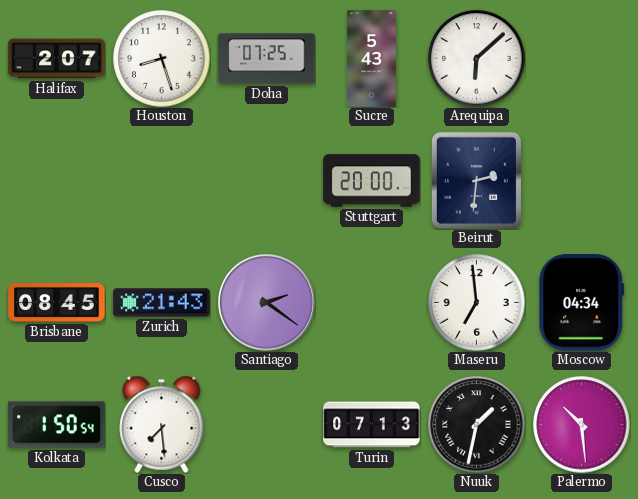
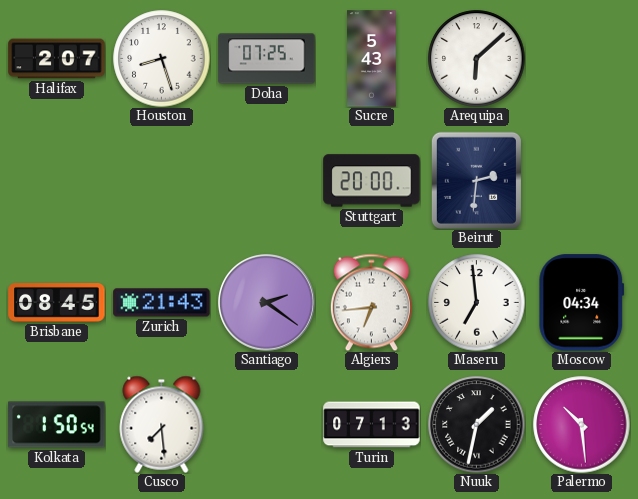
Algiers: none -> 6:44
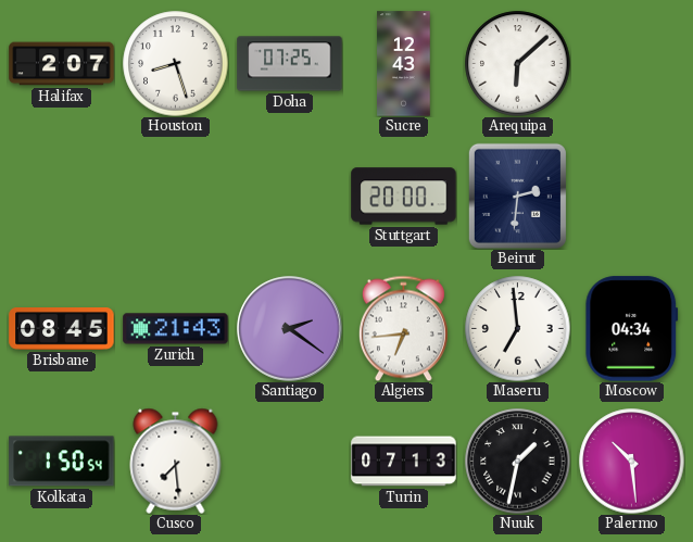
Sucre: 5:43 -> 12:43
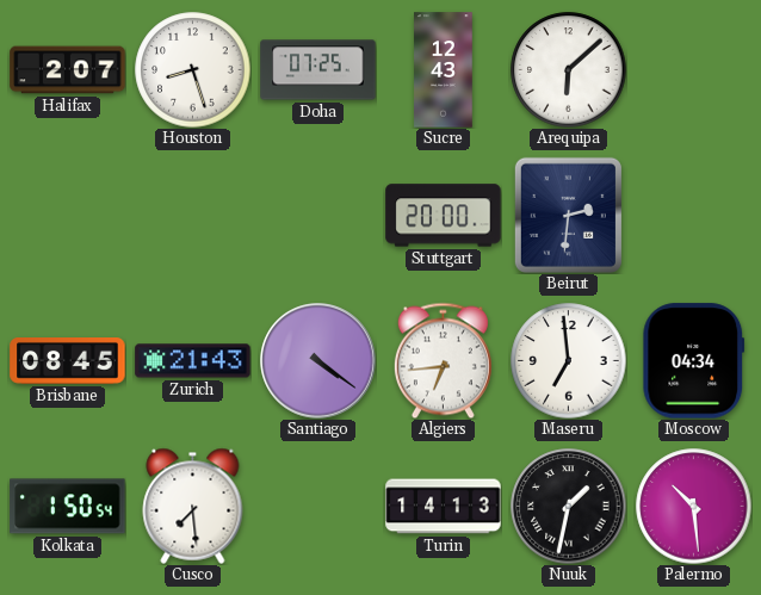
Santiago: 2:21 -> 4:21
Turin: 07:13 -> 14:13
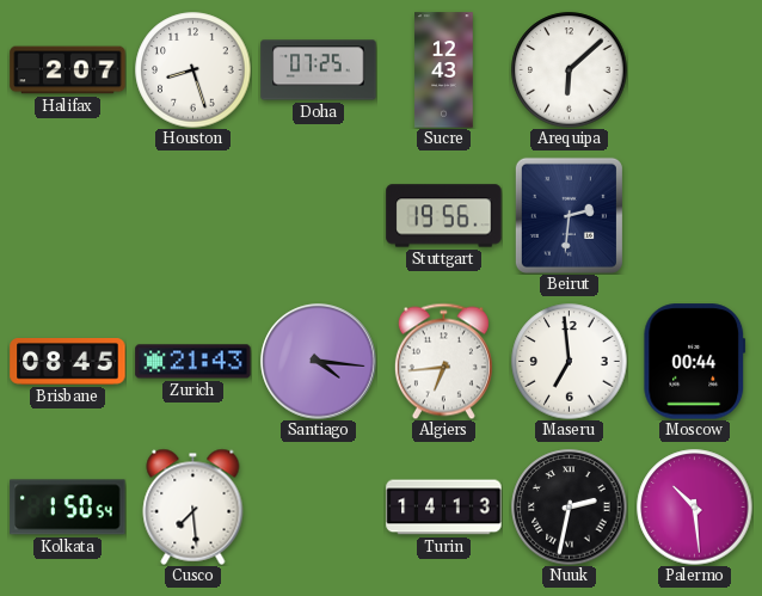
Stuttgart: 20:00 -> 19:56
Santiago: 4:21 -> 4:16
Moscow: 04:34 -> 00:44
Nuuk: 1:32 -> 2:32
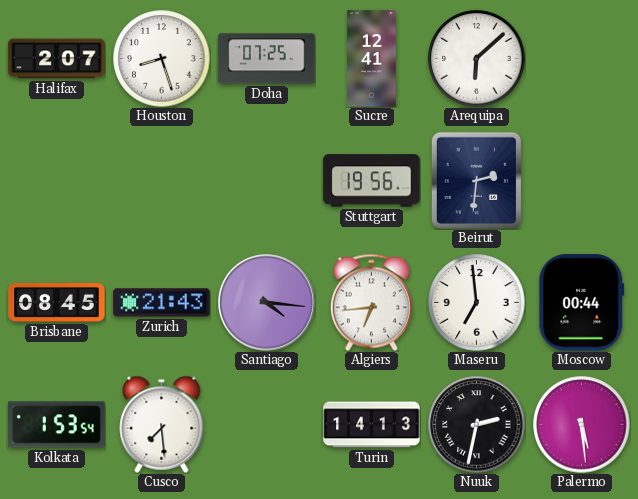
Sucre: 12:43 -> 12:41
Kolkata: 1:50 -> 1:53
Palermo: 10:29 -> 5:29
